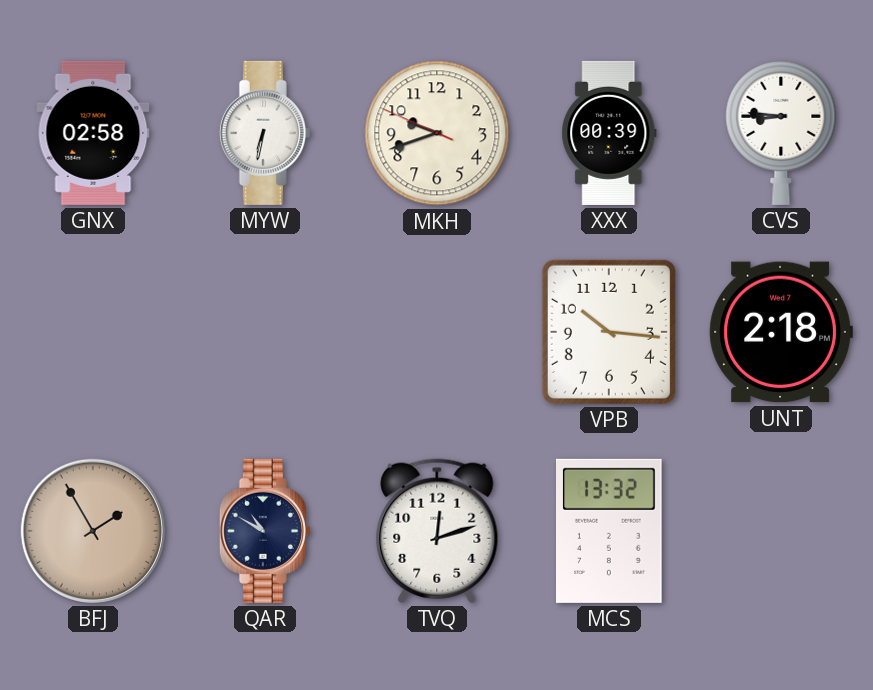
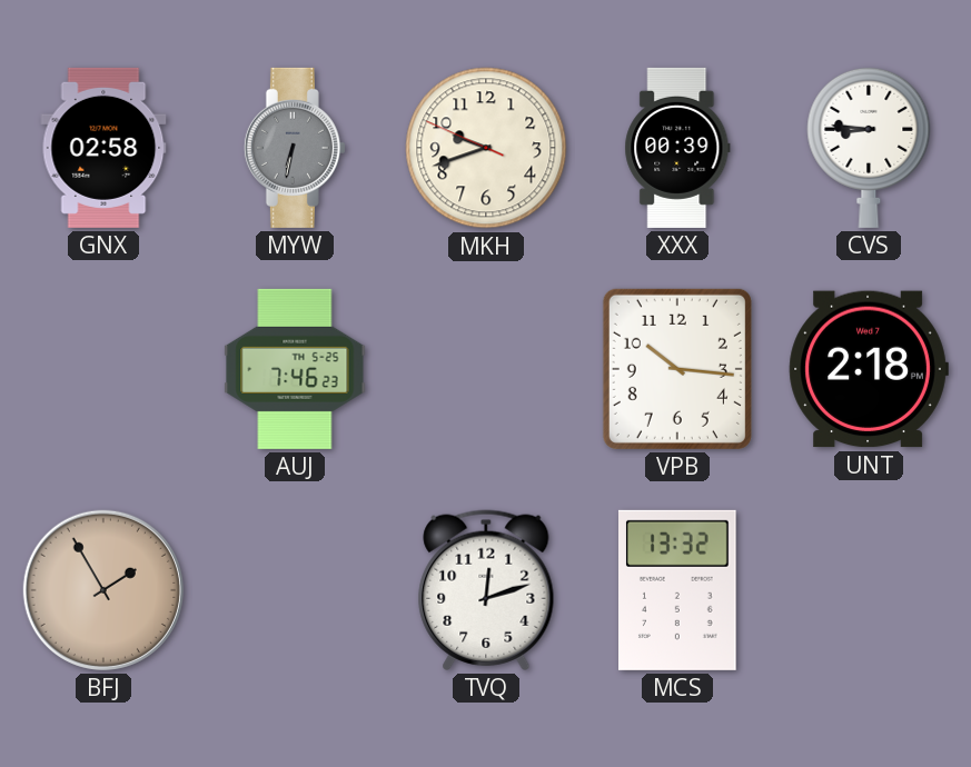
MYW dial: white -> grey
AUJ: none -> 7:46
QAR: 10:50 -> none
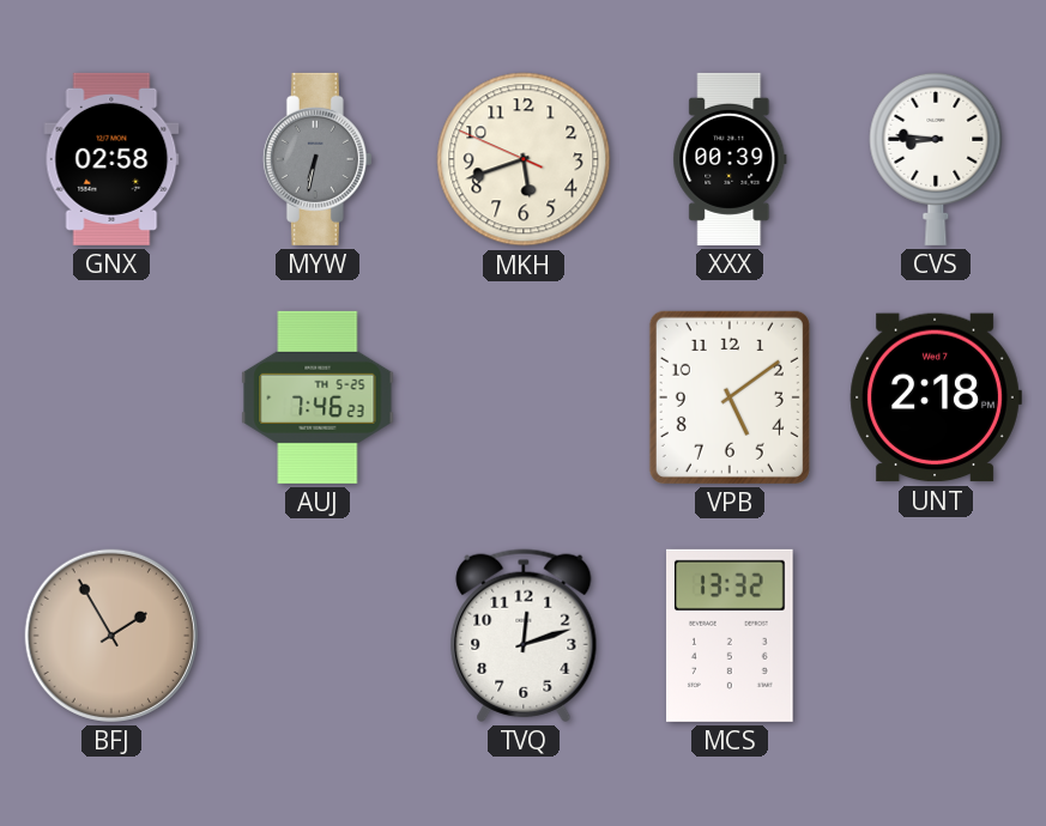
MKH: 9:41 -> 5:41
VPB: 10:16 -> 5:09
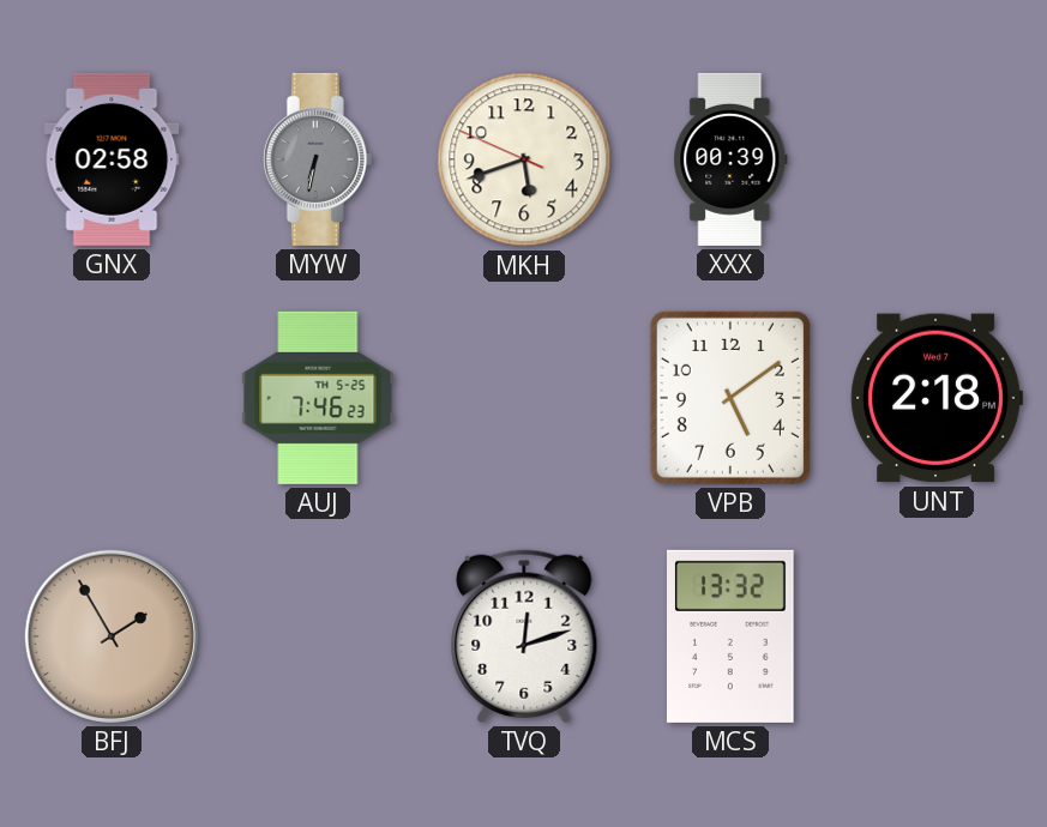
CVS: 8:46 -> none
